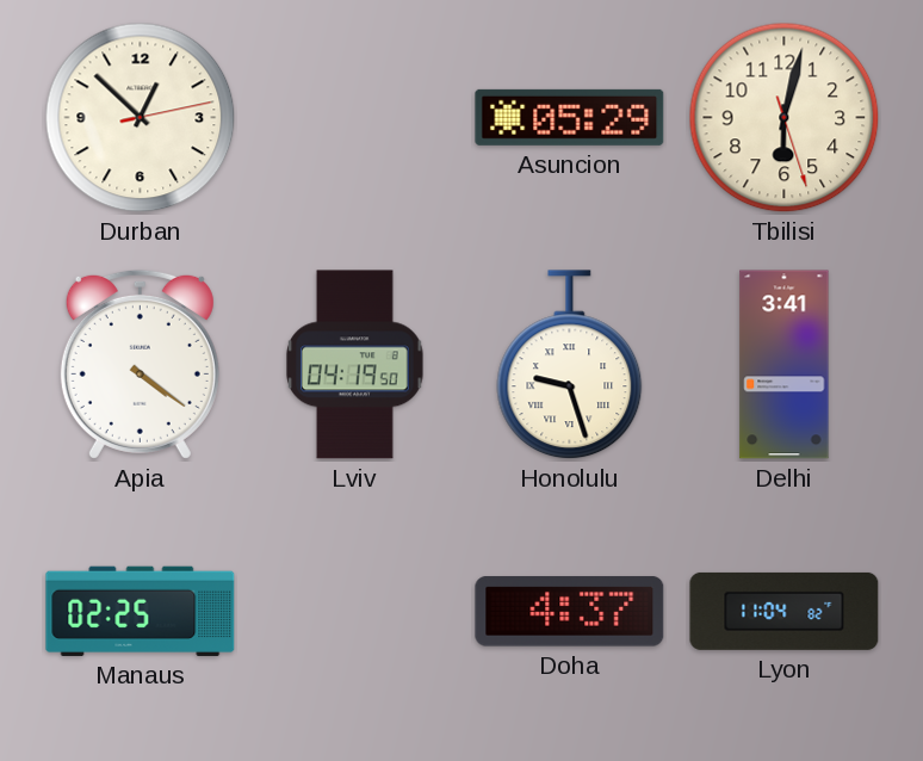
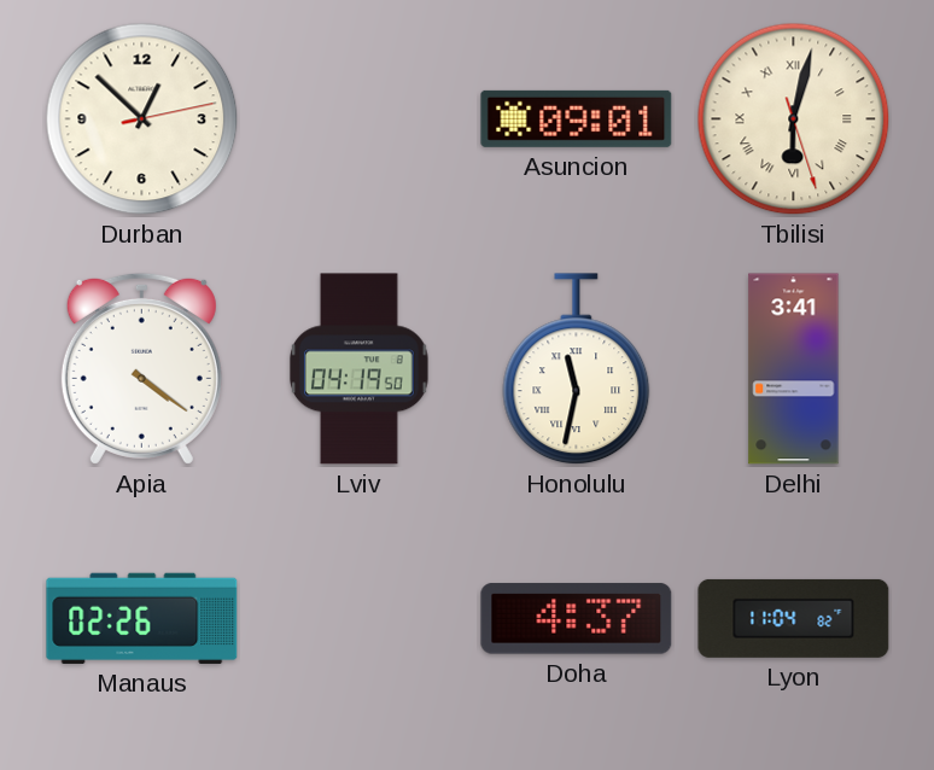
Asuncion: 05:29 -> 09:01
Tbilisi numerals: Arabic -> Roman
Honolulu: 9:27 -> 11:32
Manaus: 02:25 -> 02:26
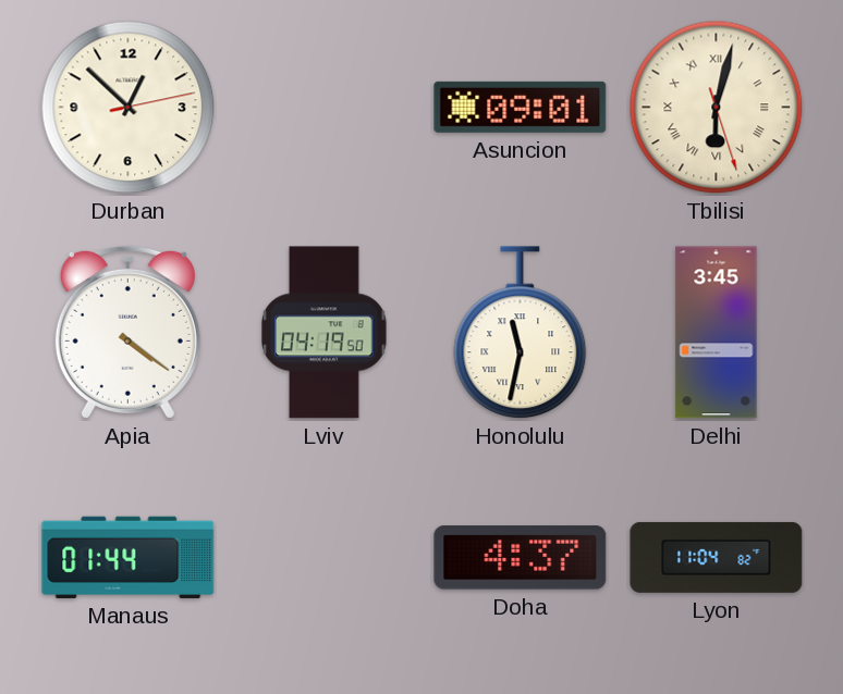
Delhi: 3:41 -> 3:45
Manaus: 02:26 -> 01:44
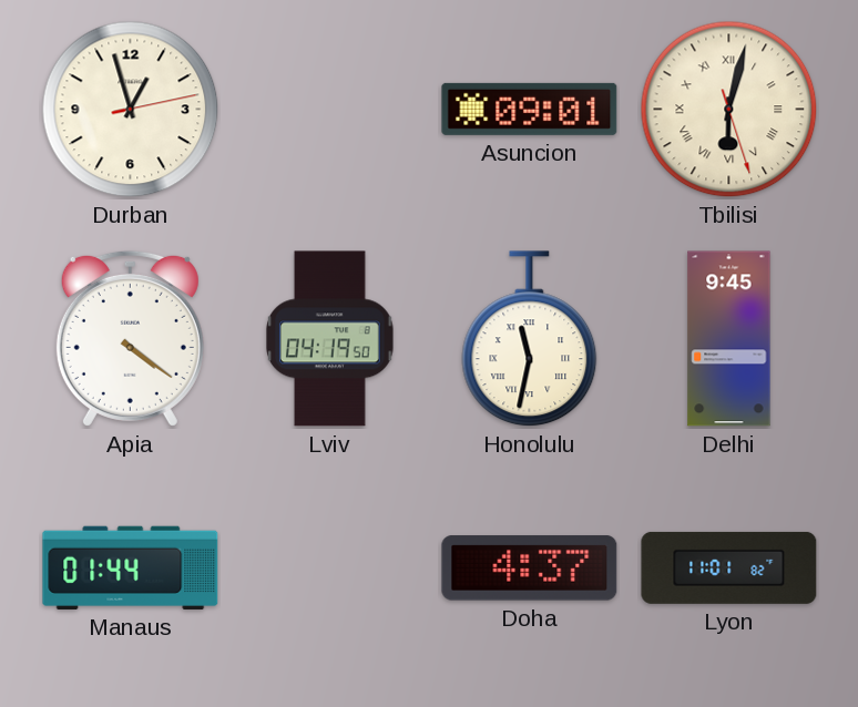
Durban: 12:52 -> 12:57
Delhi: 3:45 -> 9:45
Lyon: 11:04 -> 11:01
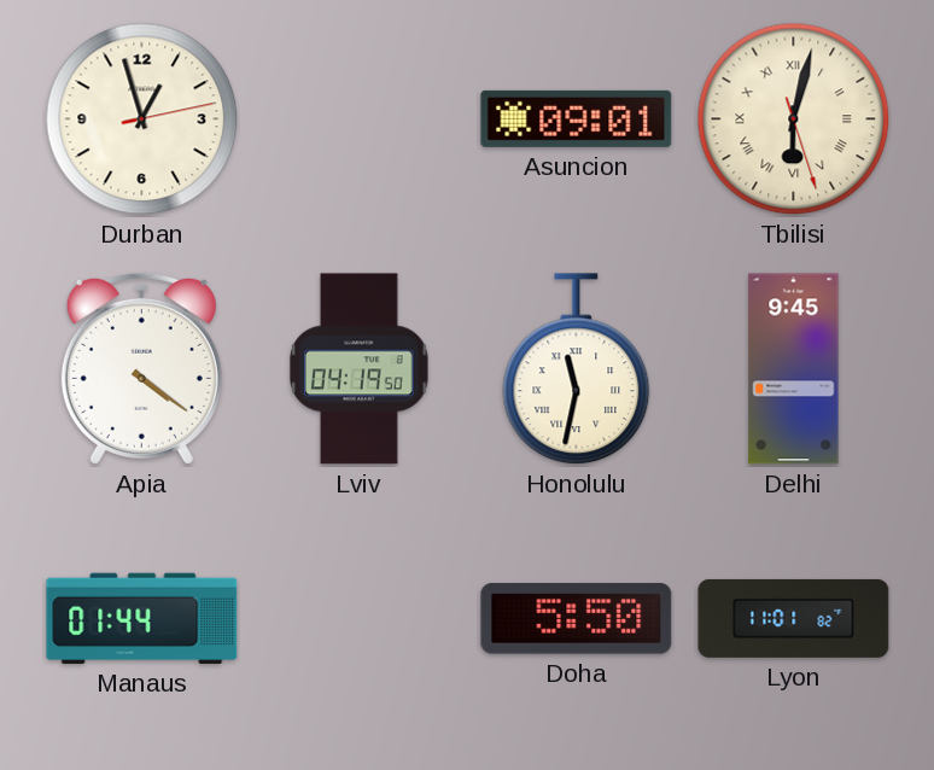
Doha: 4:37 -> 5:50
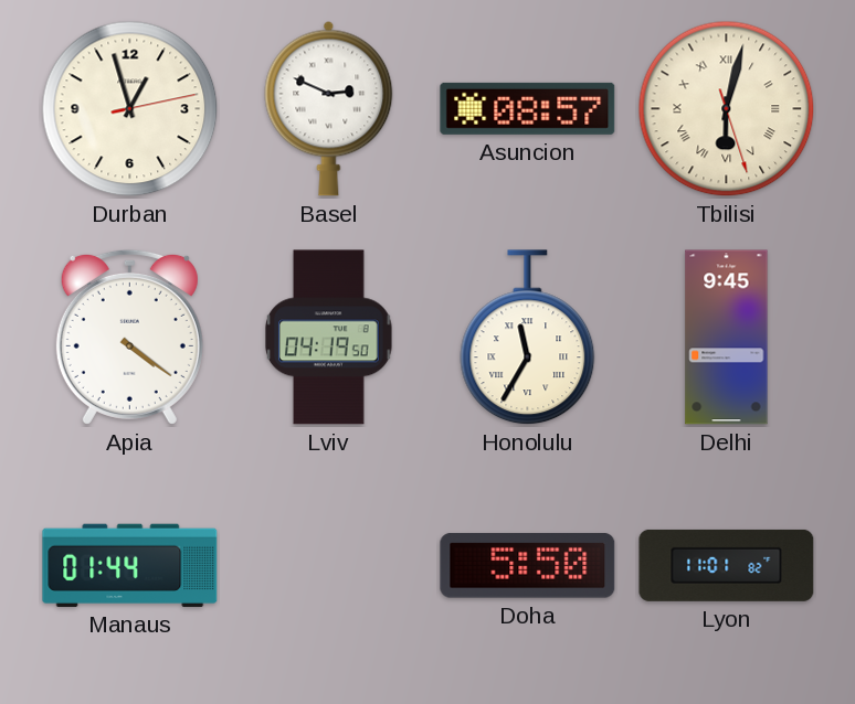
Basel: none -> 2:49
Asuncion: 09:01 -> 08:57
Honolulu: 11:32 -> 11:35
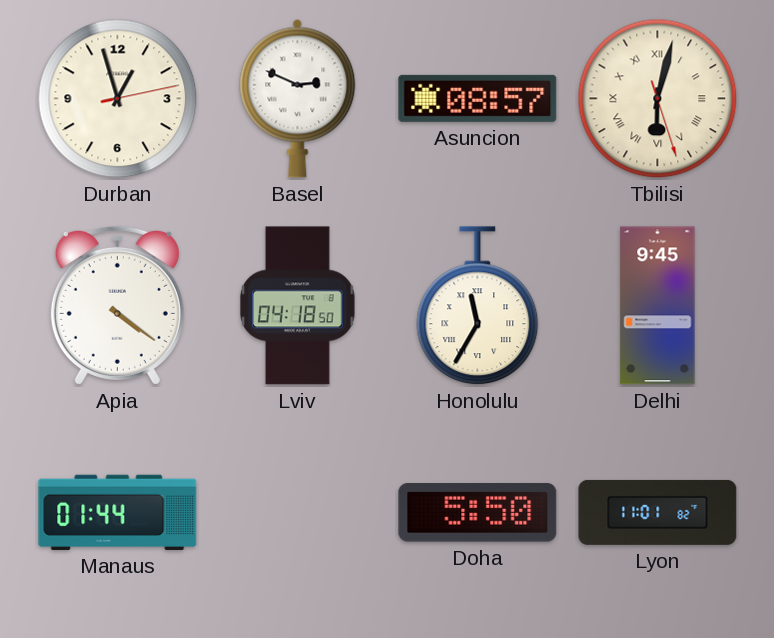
Lviv: 04:19 -> 04:18
